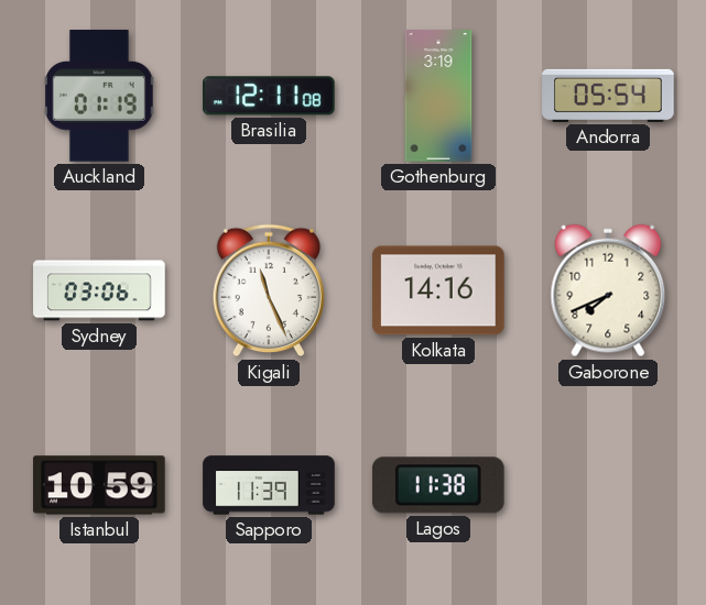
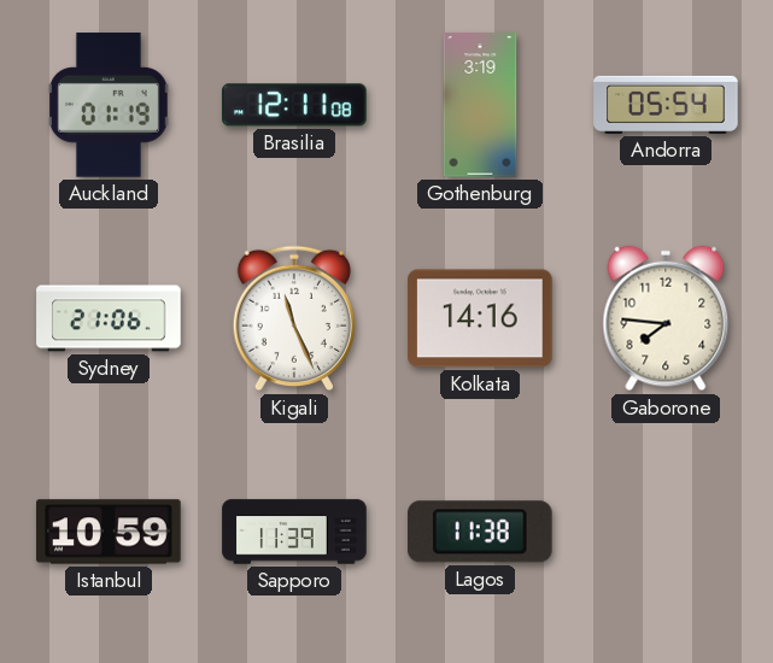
Sydney: 03:06 -> 21:06
Gaborone: 7:41 -> 7:46
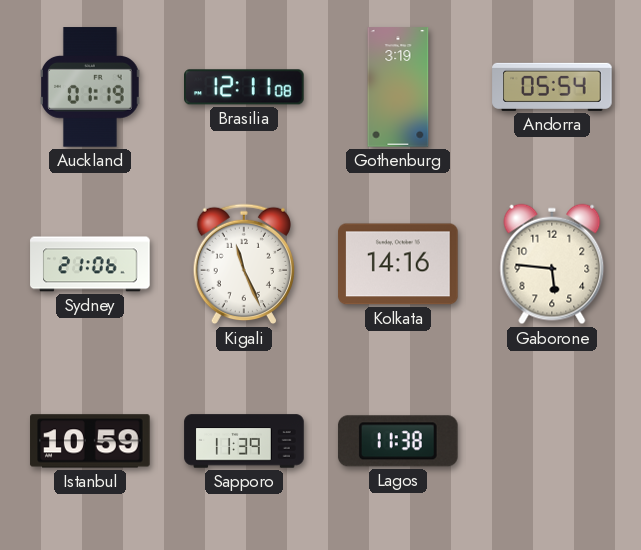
Gaborone: 7:46 -> 5:46
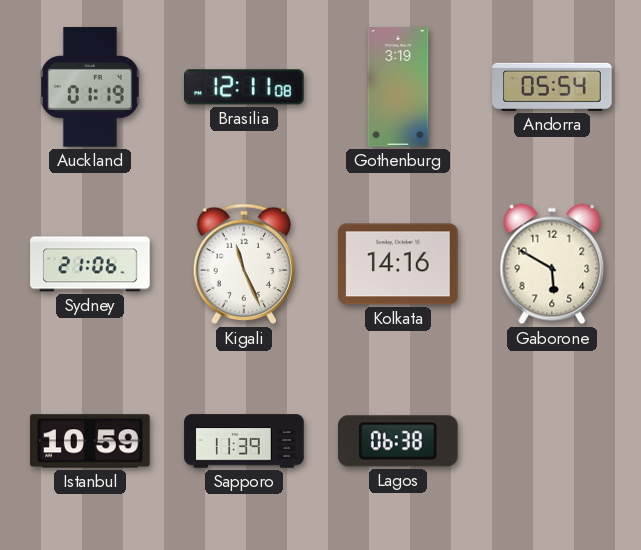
Gaborone: 5:46 -> 5:50
Lagos: 11:38 -> 06:38
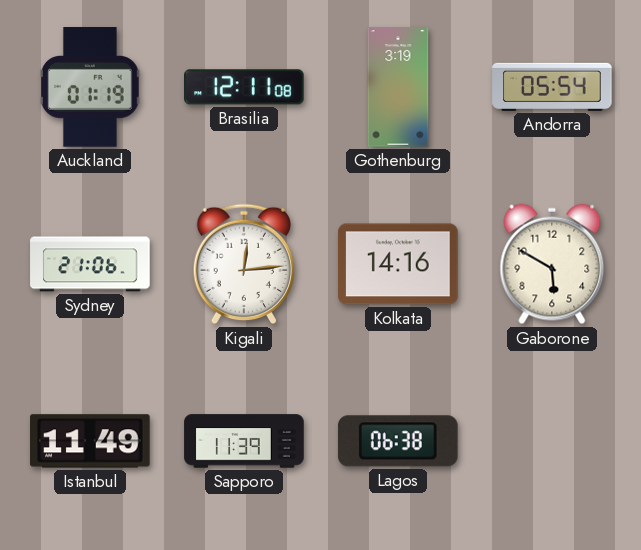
Kigali: 11:26 -> 12:14
Istanbul: 10:59 -> 11:49
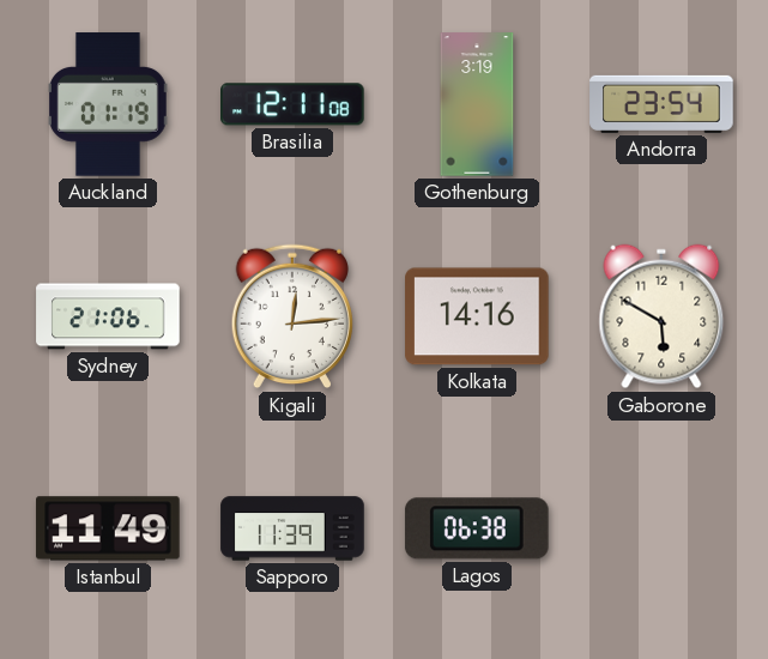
Andorra: 05:54 -> 23:54
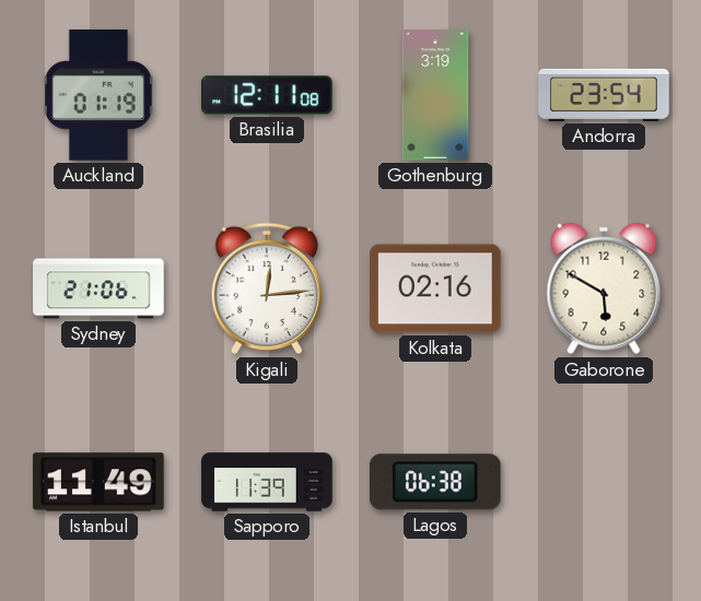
Kolkata: 14:16 -> 02:16
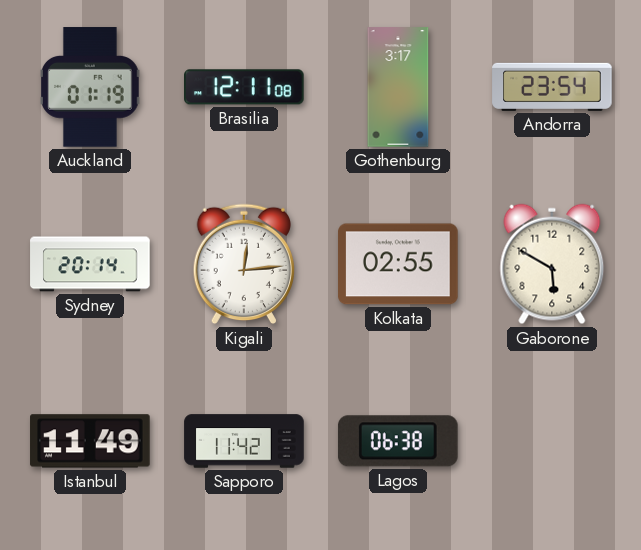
Gothenburg: 3:19 -> 3:17
Sydney: 21:06 -> 20:14
Kolkata: 02:16 -> 02:55
Sapporo: 11:39 -> 11:42
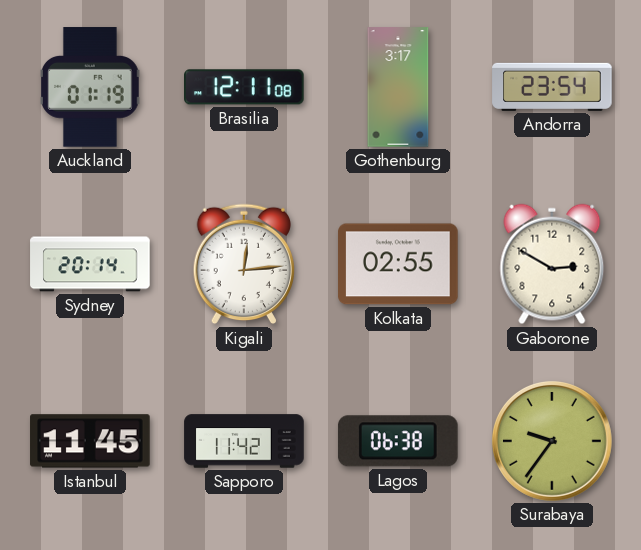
Gaborone: 5:50 -> 2:50
Istanbul: 11:49 -> 11:45
Surabaya: none -> 9:36
